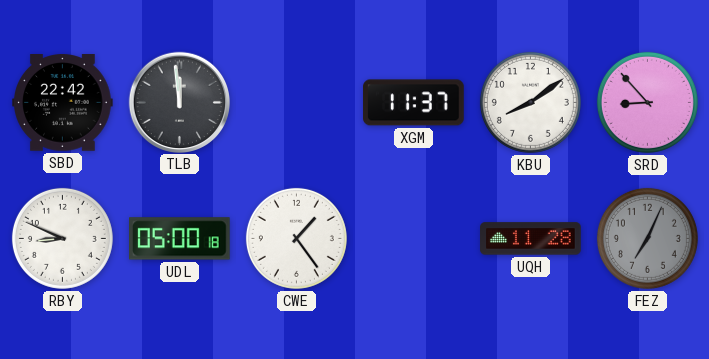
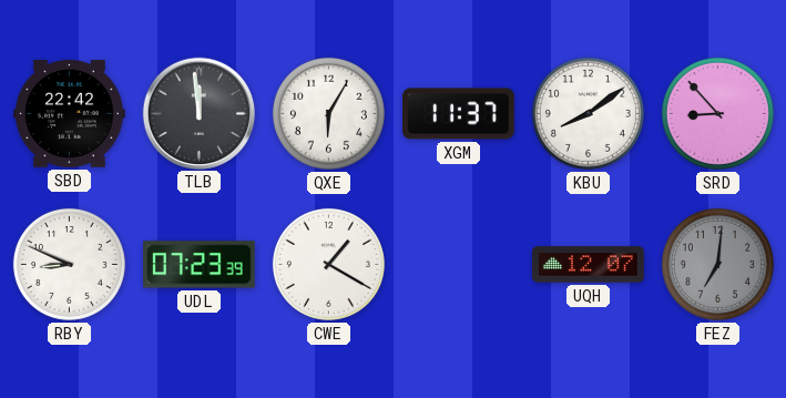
QXE: none -> 6:05
UDL: 05:00 -> 07:23
CWE: 1:24 -> 1:20
UQH: 11:28 -> 12:07
FEZ: 7:04 -> 7:01
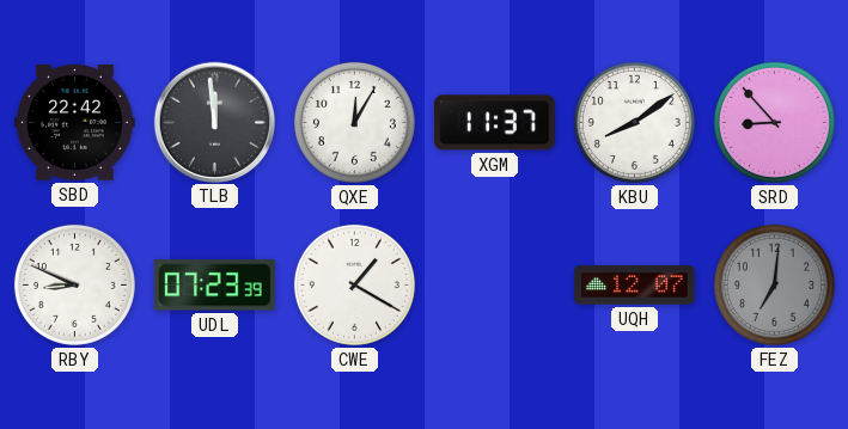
QXE: 6:05 -> 12:05
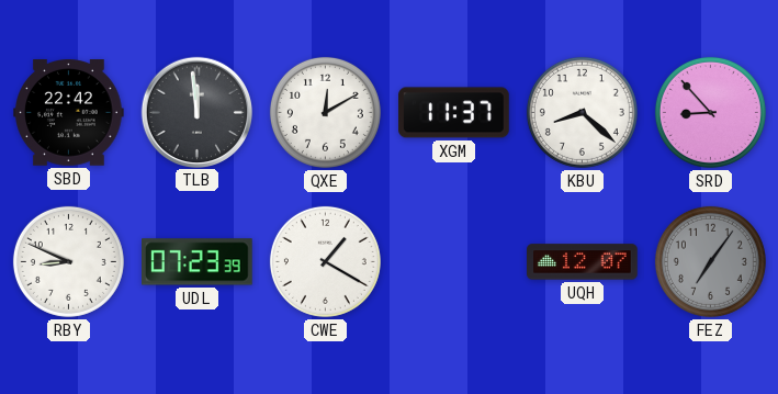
QXE: 12:05 -> 12:10
KBU: 8:09 -> 8:22
FEZ: 7:01 -> 7:06
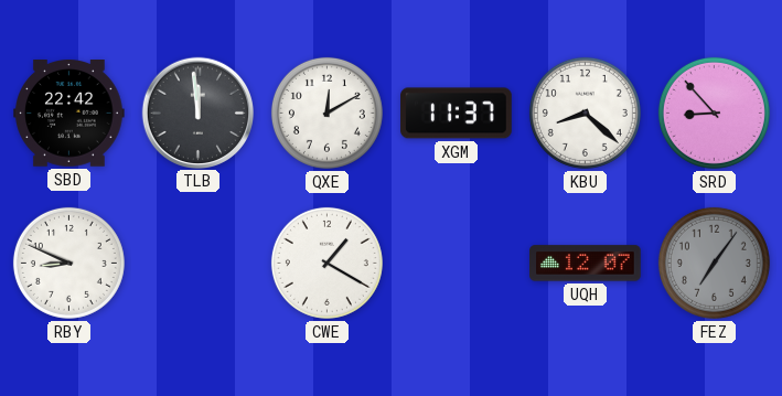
UDL: 07:23 -> none
